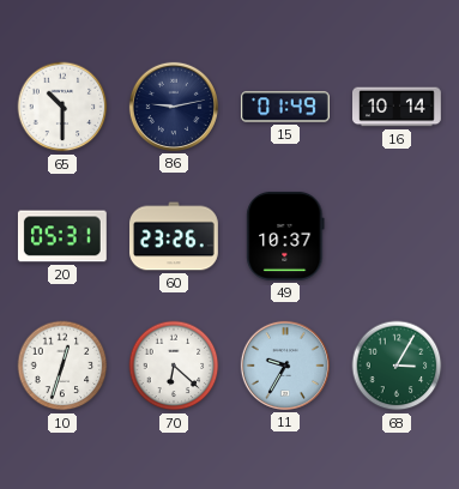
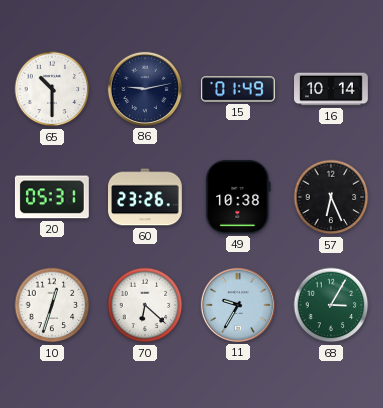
49: 10:37 -> 10:38
57: none -> 6:26
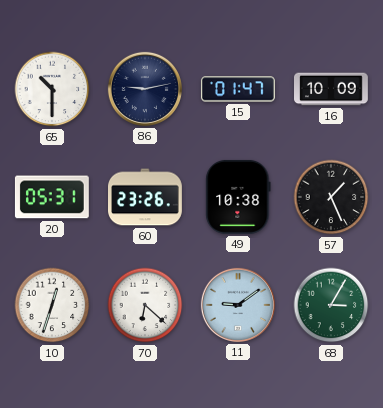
15: 01:49 -> 01:47
16: 10:14 -> 10:09
57: 6:26 -> 1:26
11: 9:35 -> 9:09
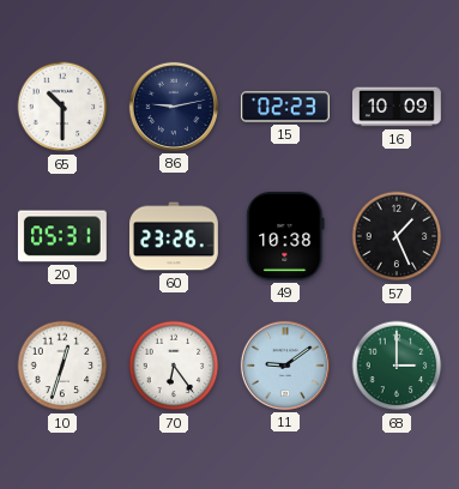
15: 01:47 -> 02:23
70: 6:22 -> 6:24
68: 3:05 -> 3:00
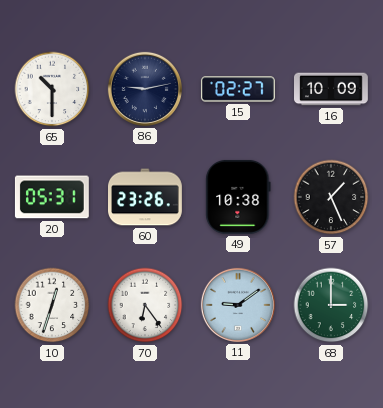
15: 02:23 -> 02:27
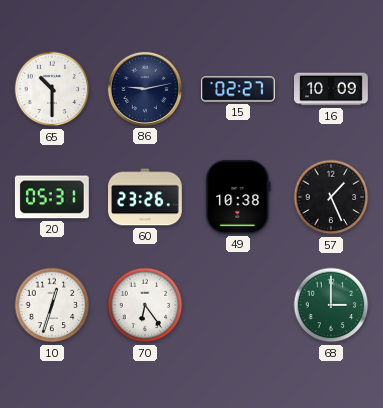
11: 9:09 -> none
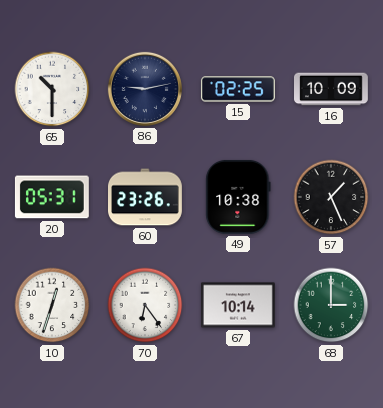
15: 02:27 -> 02:25
67: none -> 10:14
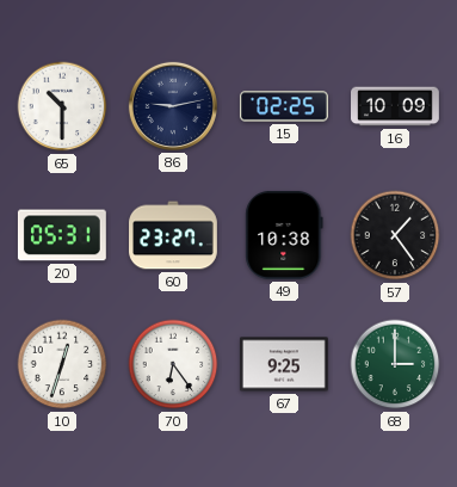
60: 23:26 -> 23:27
57: 1:26 -> 1:24
67: 10:14 -> 9:25
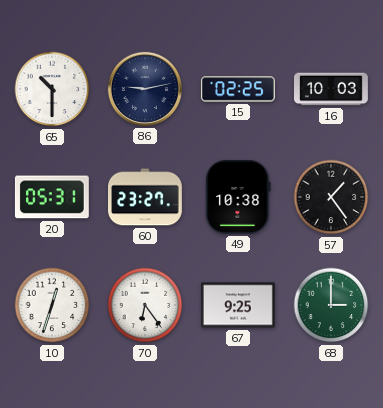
16: 10:09 -> 10:03
